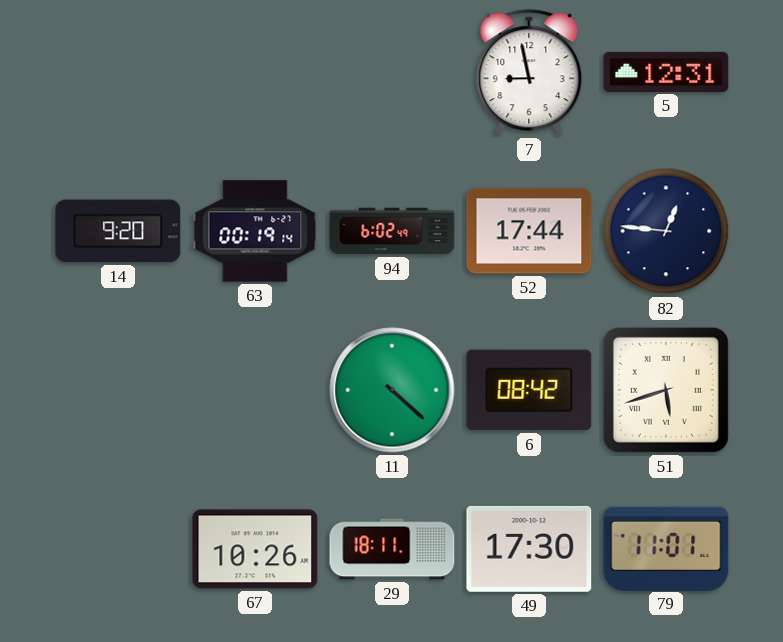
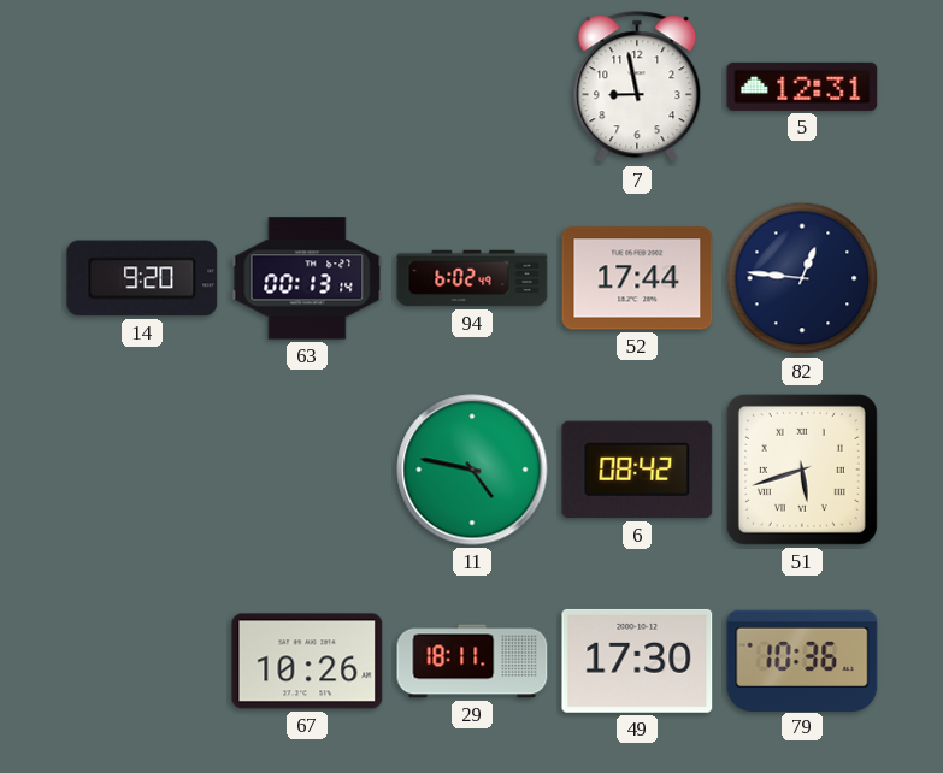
63: 00:19 -> 00:13
11: 4:22 -> 4:47
79: 11:01 -> 10:36
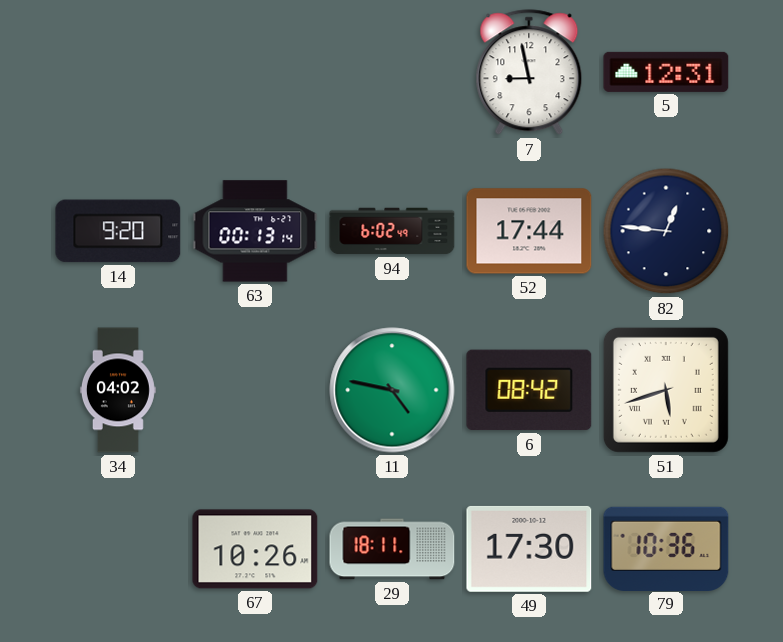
34: none -> 04:02
